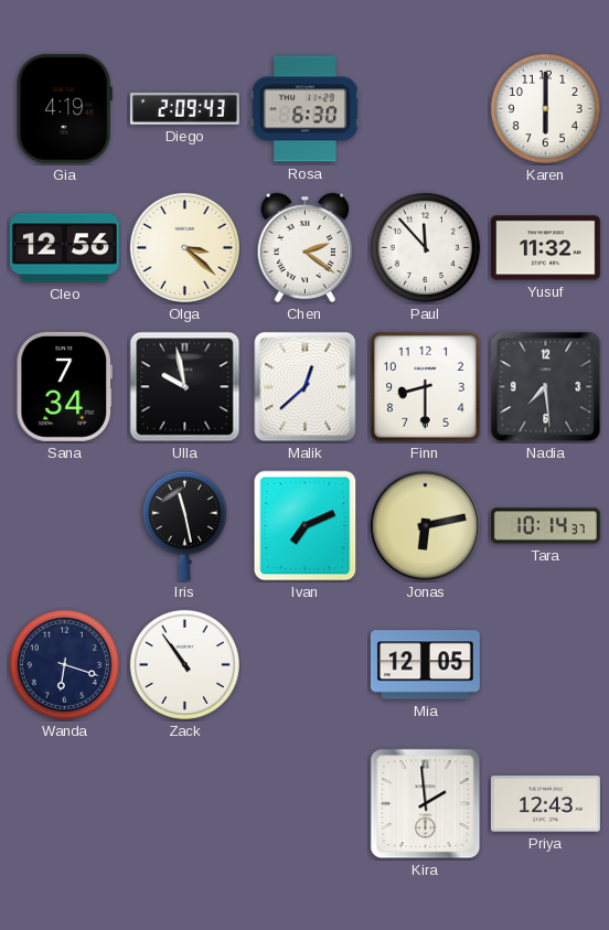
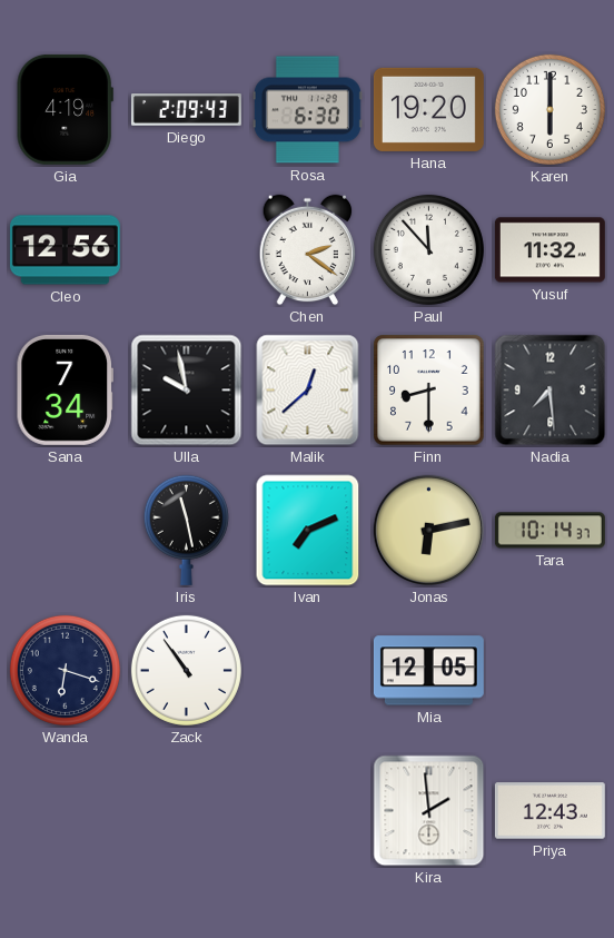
Hana: none -> 19:20
Olga: 3:22 -> none
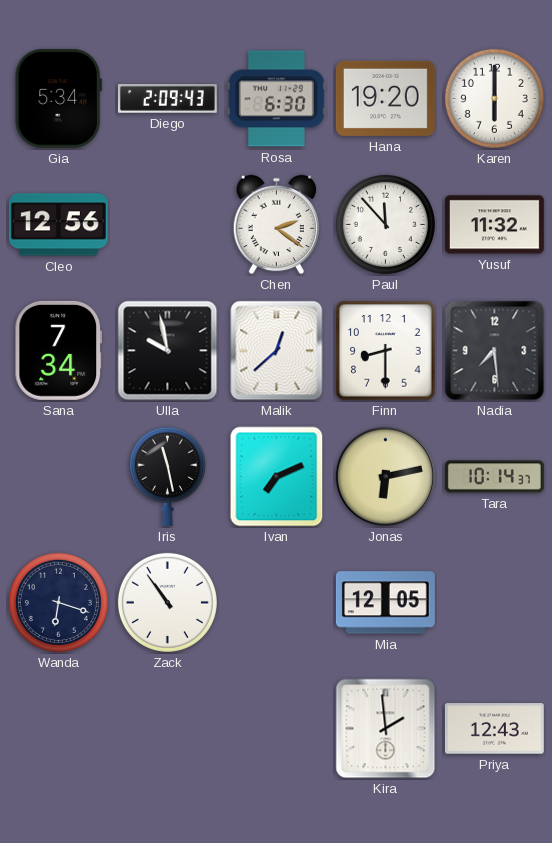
Gia: 4:19 -> 5:34
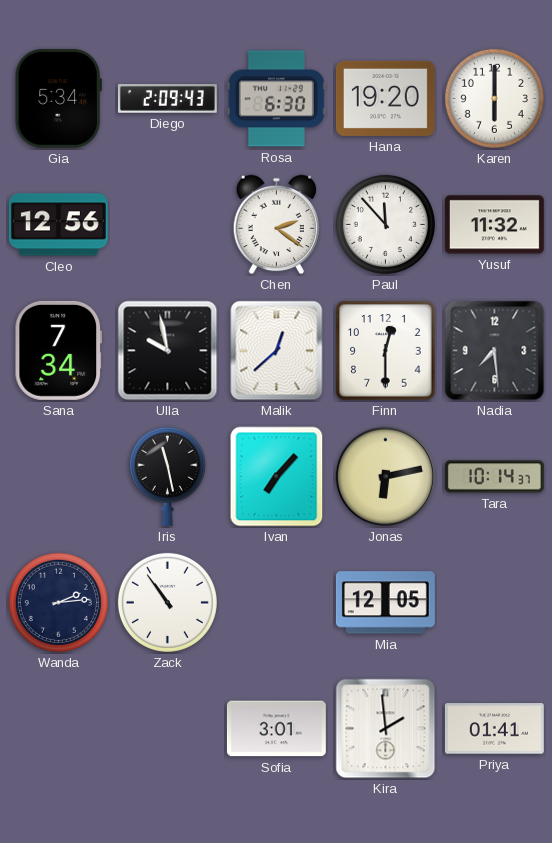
Finn: 8:30 -> 12:30
Ivan: 7:11 -> 7:07
Wanda: 6:18 -> 2:14
Sofia: none -> 3:01
Priya: 12:43 -> 01:41
